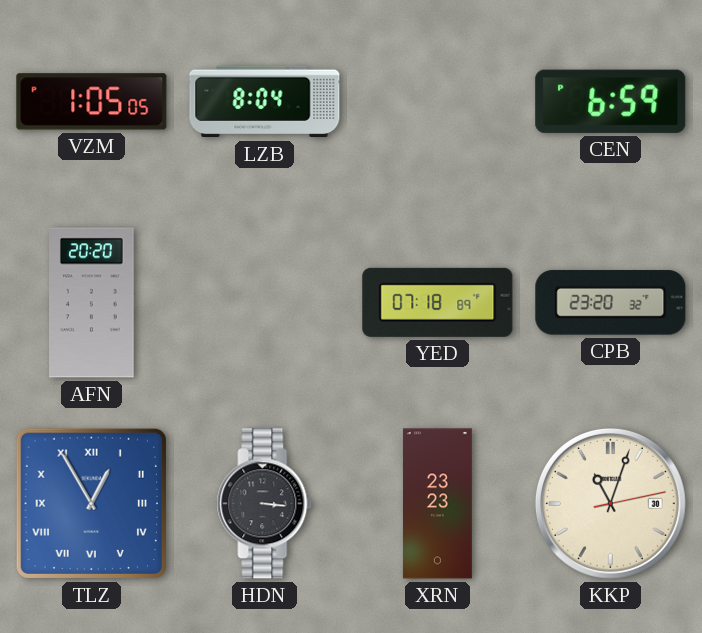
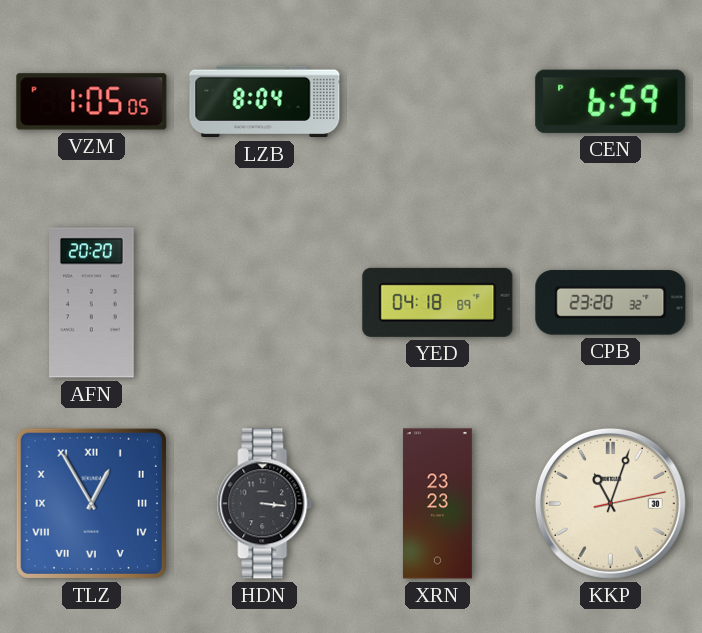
YED: 07:18 -> 04:18
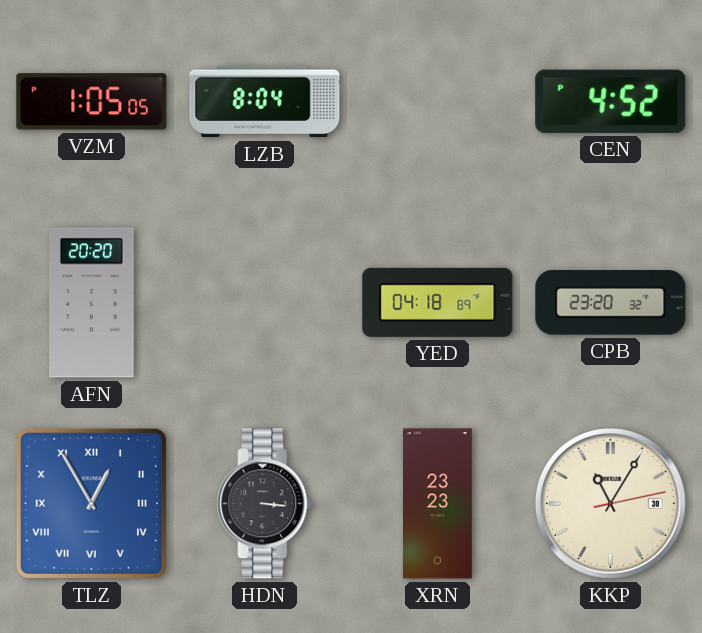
CEN: 6:59 -> 4:52
KKP: 11:03 -> 11:05
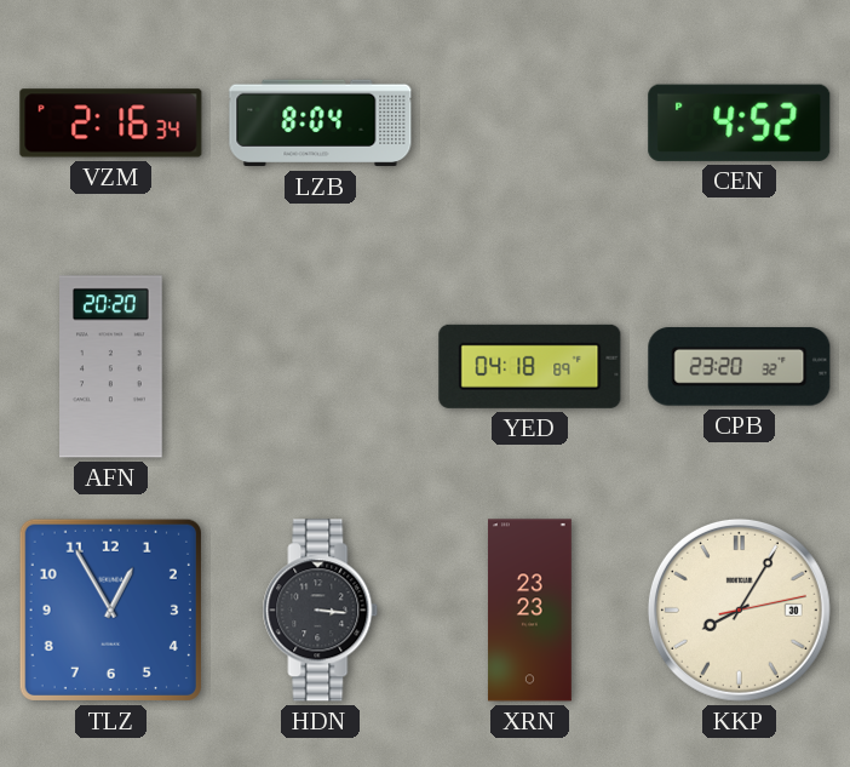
VZM: 1:05 -> 2:16
TLZ numerals: Roman -> Arabic
KKP: 11:05 -> 8:05
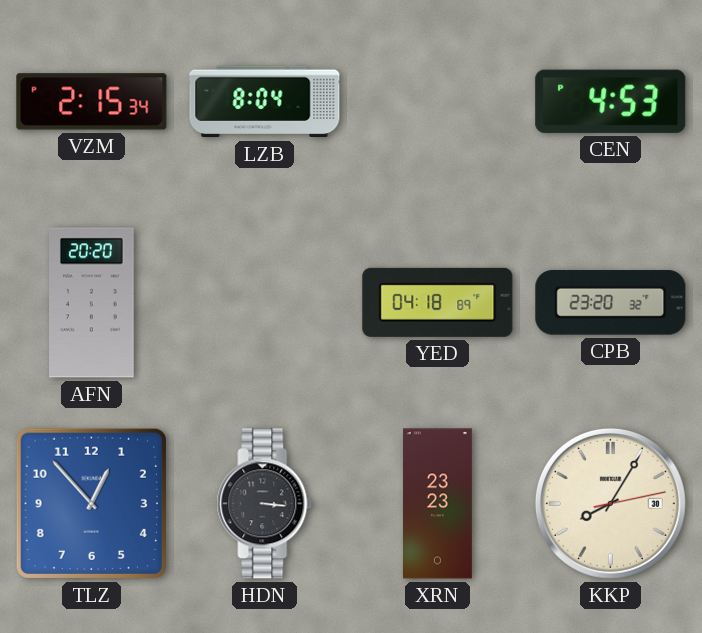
VZM: 2:16 -> 2:15
CEN: 4:52 -> 4:53
TLZ: 12:55 -> 12:53
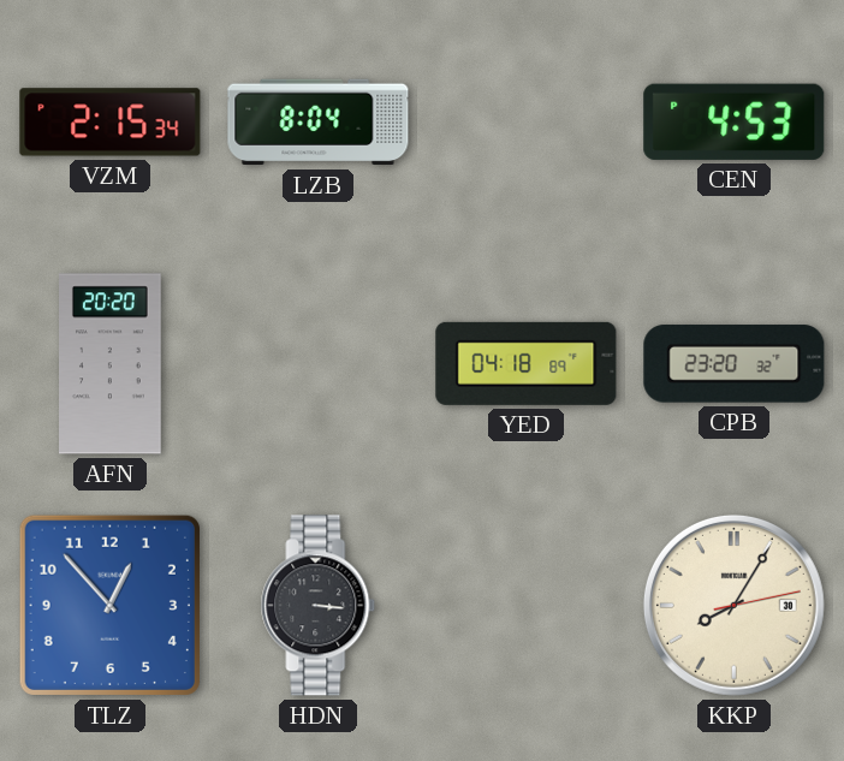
XRN: 23:23 -> none
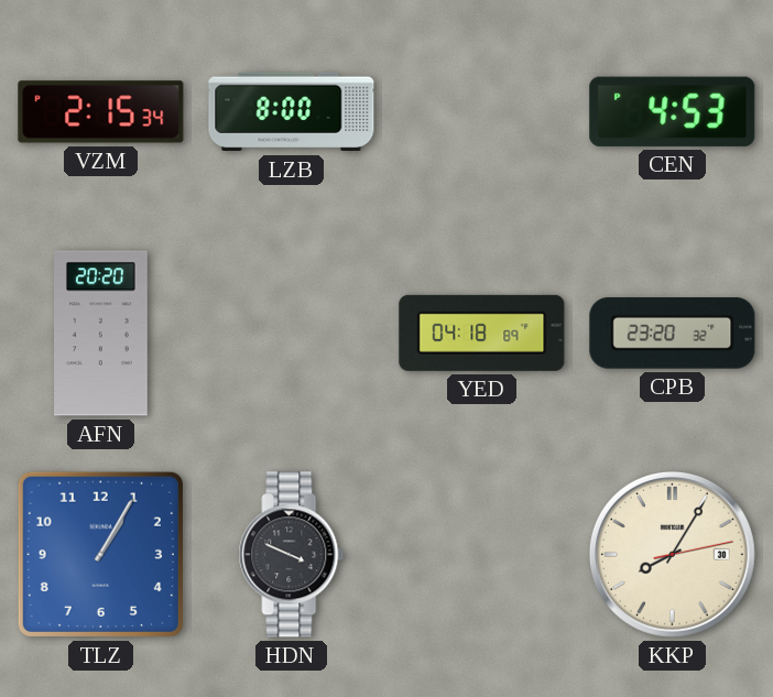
LZB: 8:04 -> 8:00
TLZ: 12:53 -> 1:05
HDN: 3:16 -> 3:49
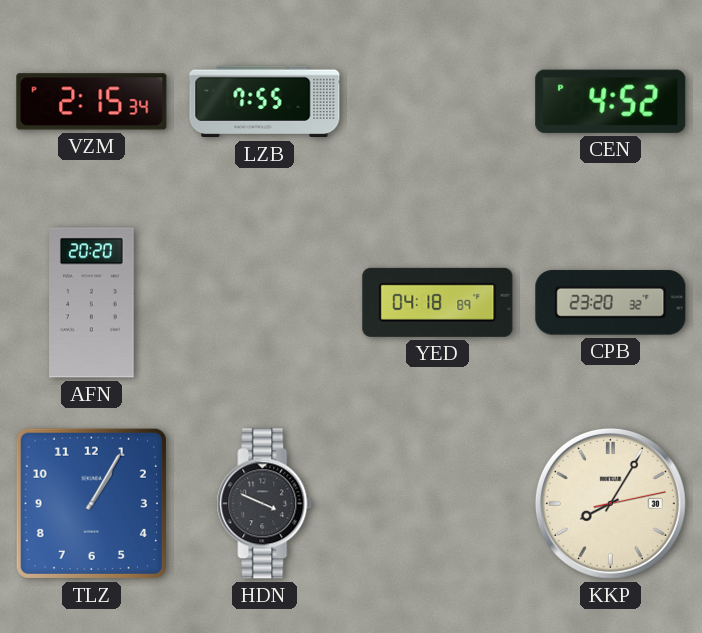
LZB: 8:00 -> 7:55
CEN: 4:53 -> 4:52
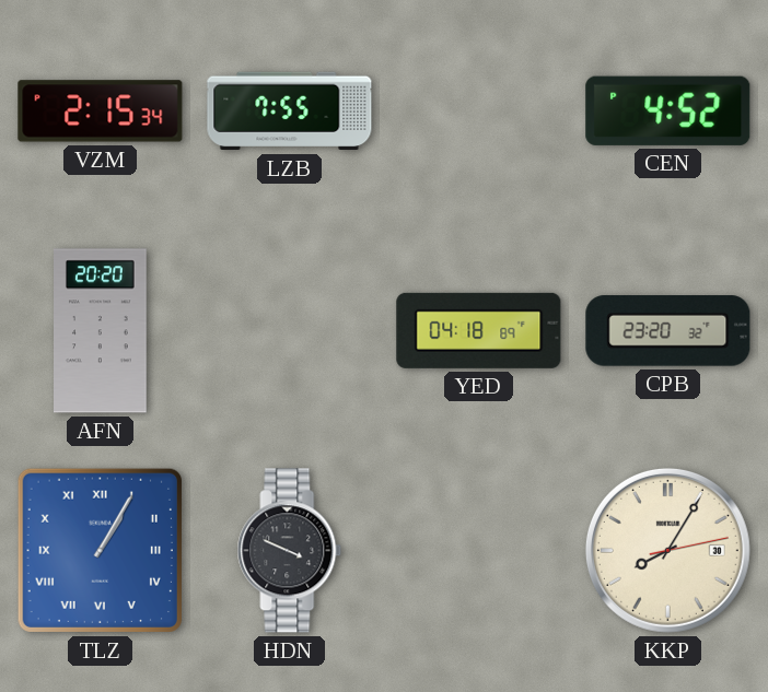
TLZ numerals: Arabic -> Roman
